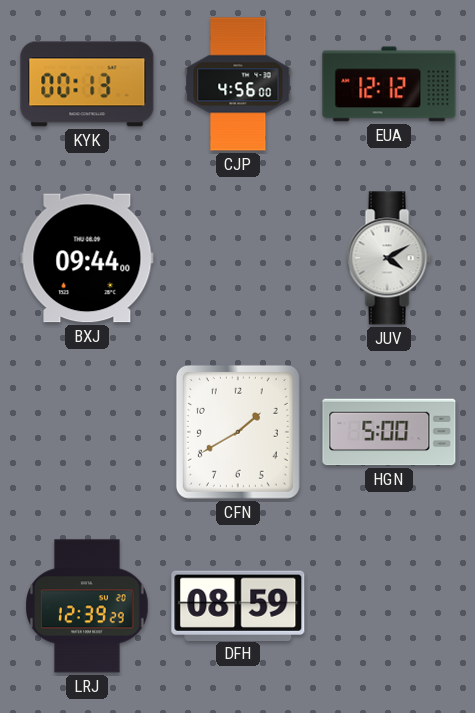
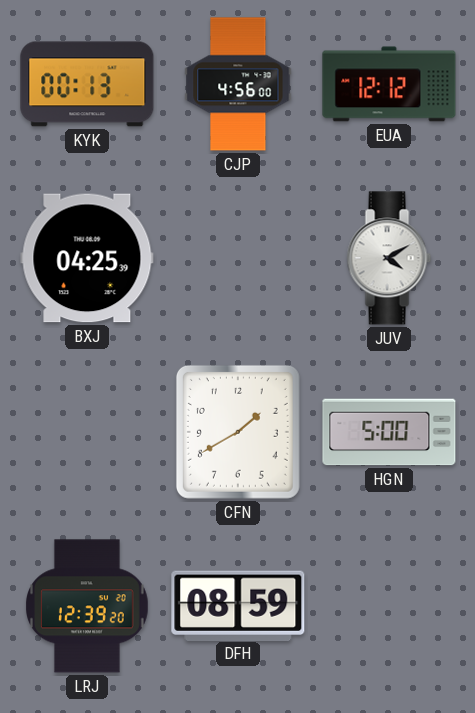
BXJ: 09:44 -> 04:25
LRJ: 12:39:29 -> 12:39:20
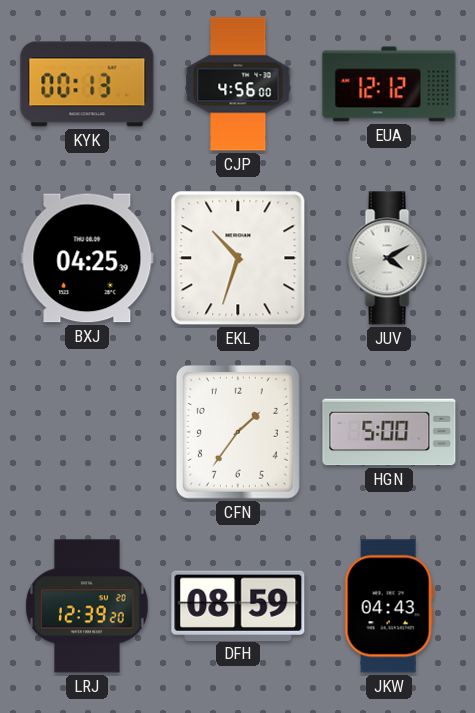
EKL: none -> 10:33
CFN: 1:40 -> 1:36
JKW: none -> 04:43
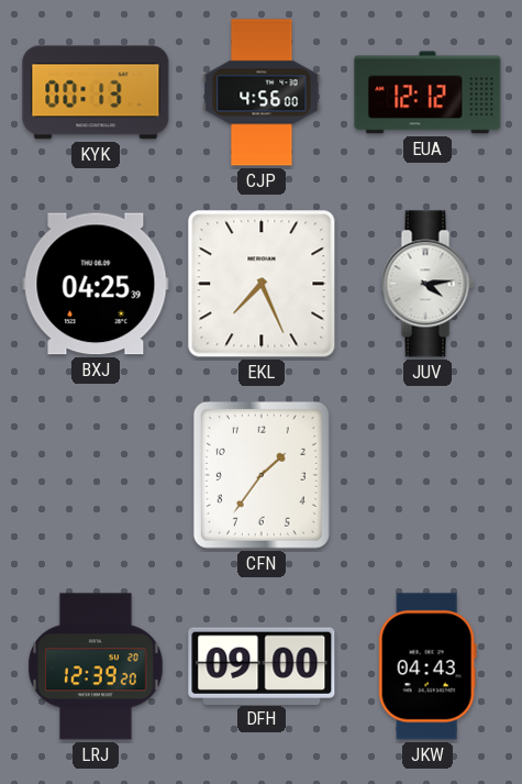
EKL: 10:33 -> 7:26
JUV: 4:10 -> 4:14
HGN: 5:00 -> none
DFH: 08:59 -> 09:00
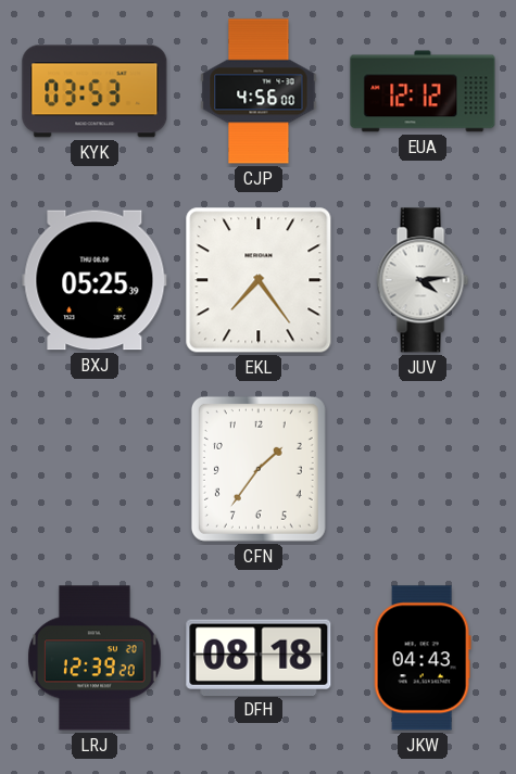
KYK: 00:13 -> 03:53
BXJ: 04:25 -> 05:25
EKL: 7:26 -> 7:24
DFH: 09:00 -> 08:18
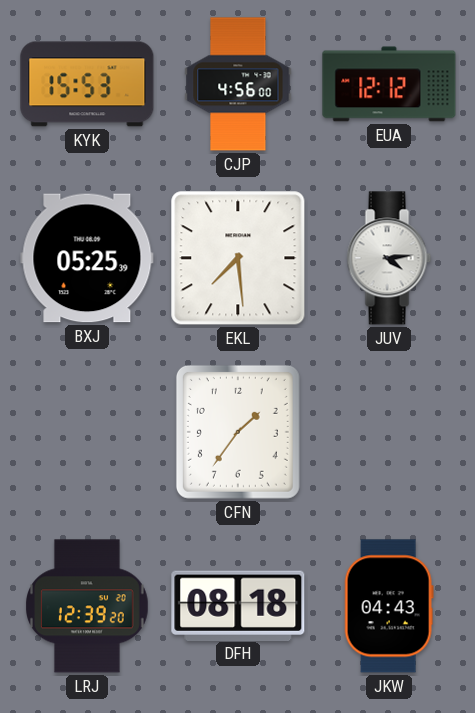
KYK: 03:53 -> 15:53
EKL: 7:24 -> 7:29
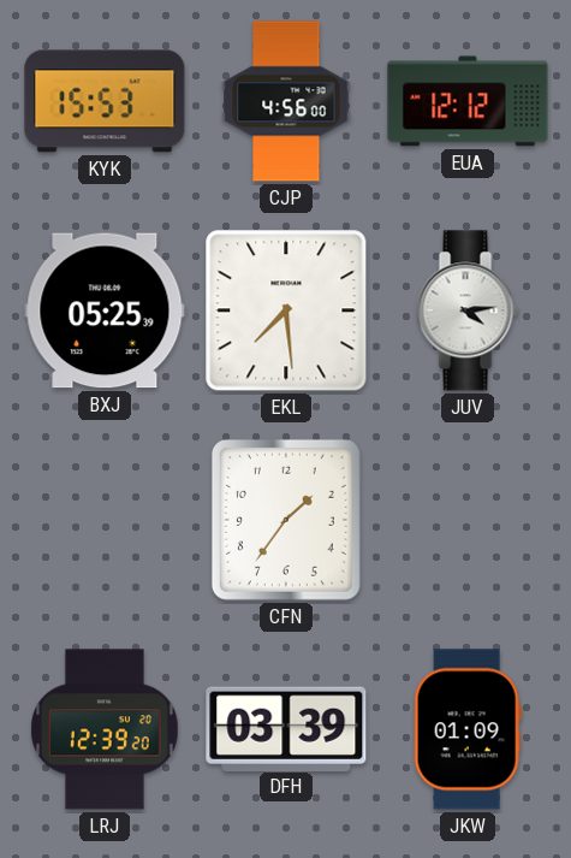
DFH: 08:18 -> 03:39
JKW: 04:43 -> 01:09
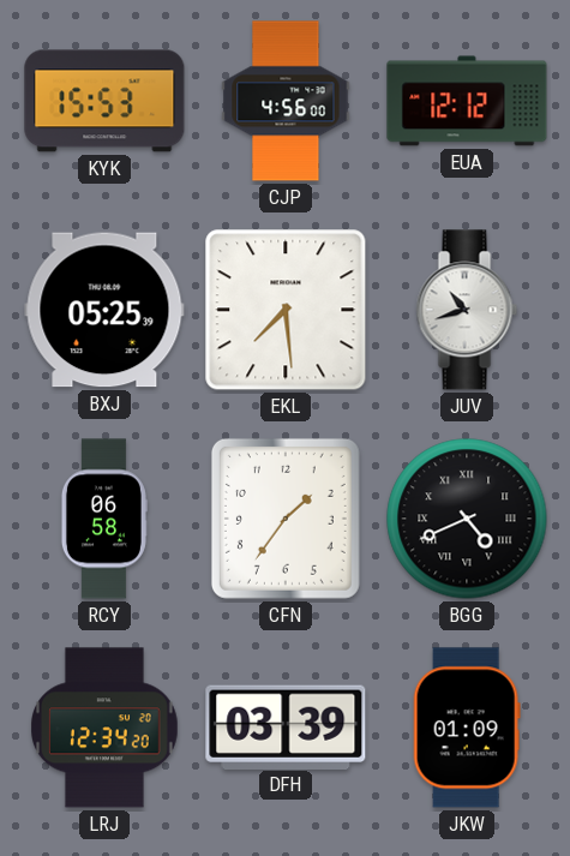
JUV: 4:14 -> 10:42
RCY: none -> 06:58
BGG: none -> 4:41
LRJ: 12:39 -> 12:34
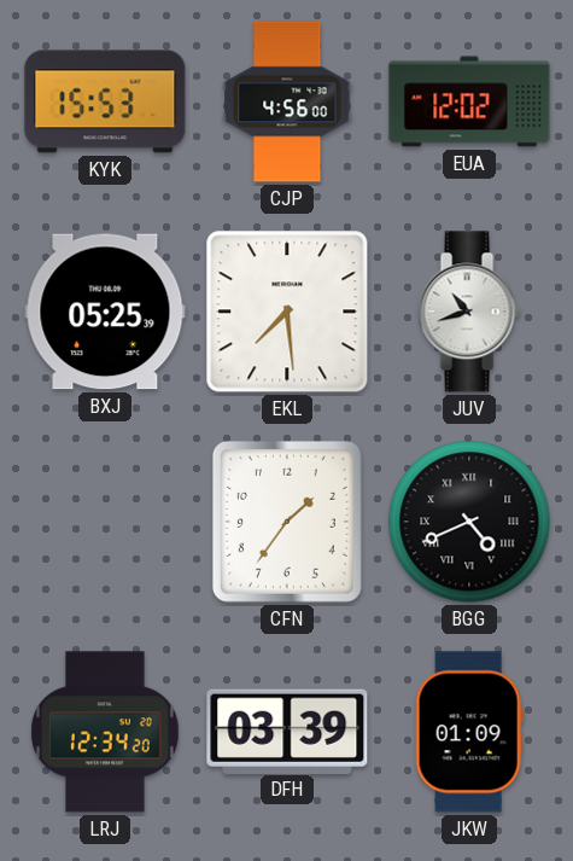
EUA: 12:12 -> 12:02
RCY: 06:58 -> none
